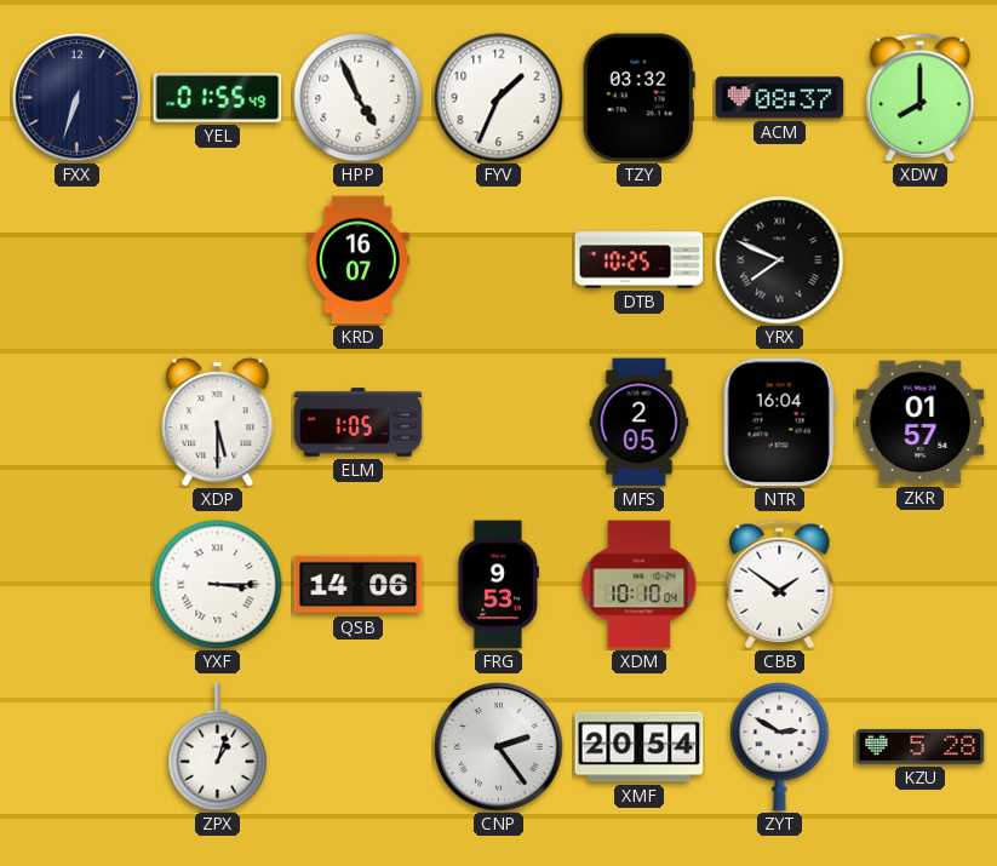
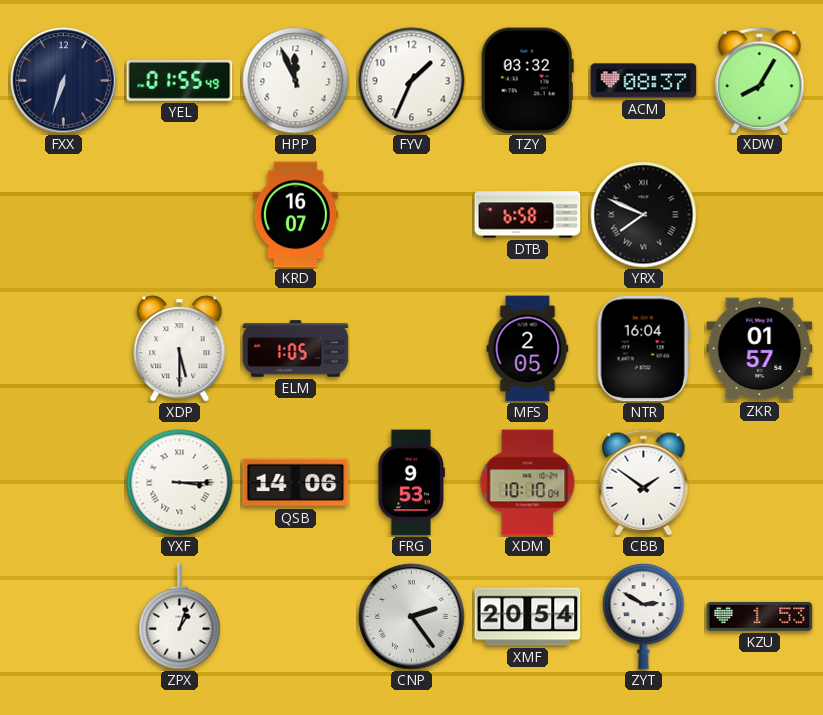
HPP: 4:56 -> 11:56
XDW: 8:00 -> 8:05
DTB: 10:25 -> 6:58
KZU: 5:28 -> 1:53
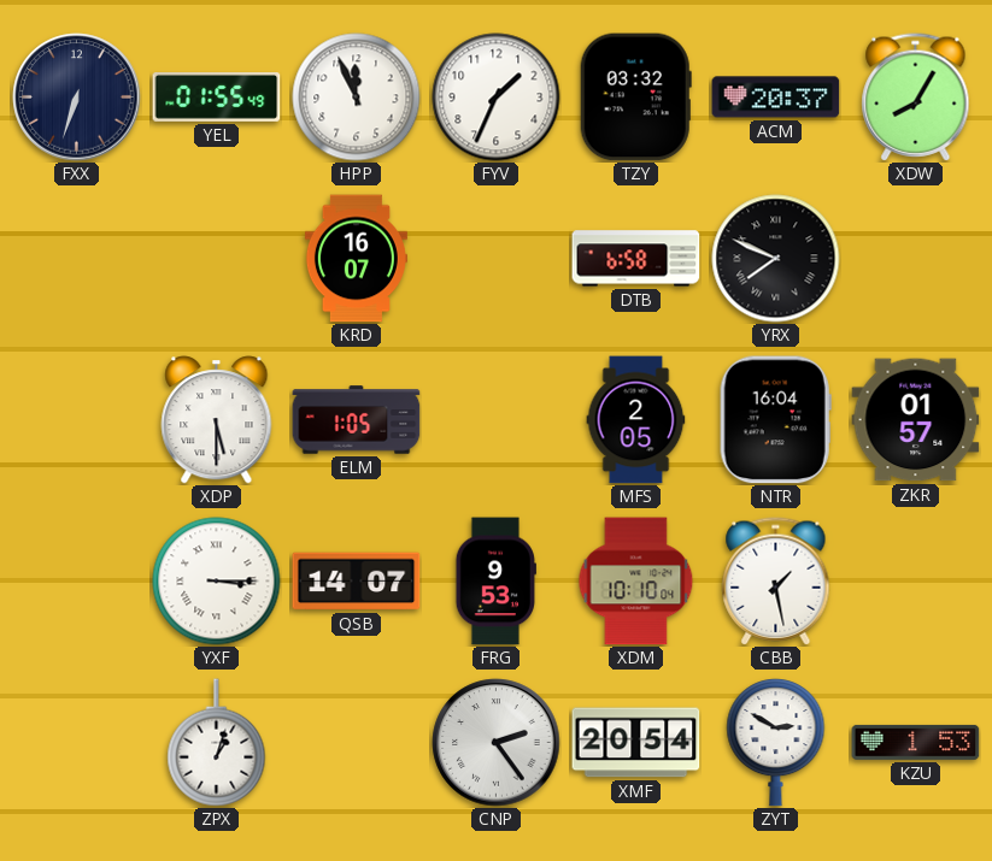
ACM: 08:37 -> 20:37
QSB: 14:06 -> 14:07
CBB: 1:51 -> 1:28
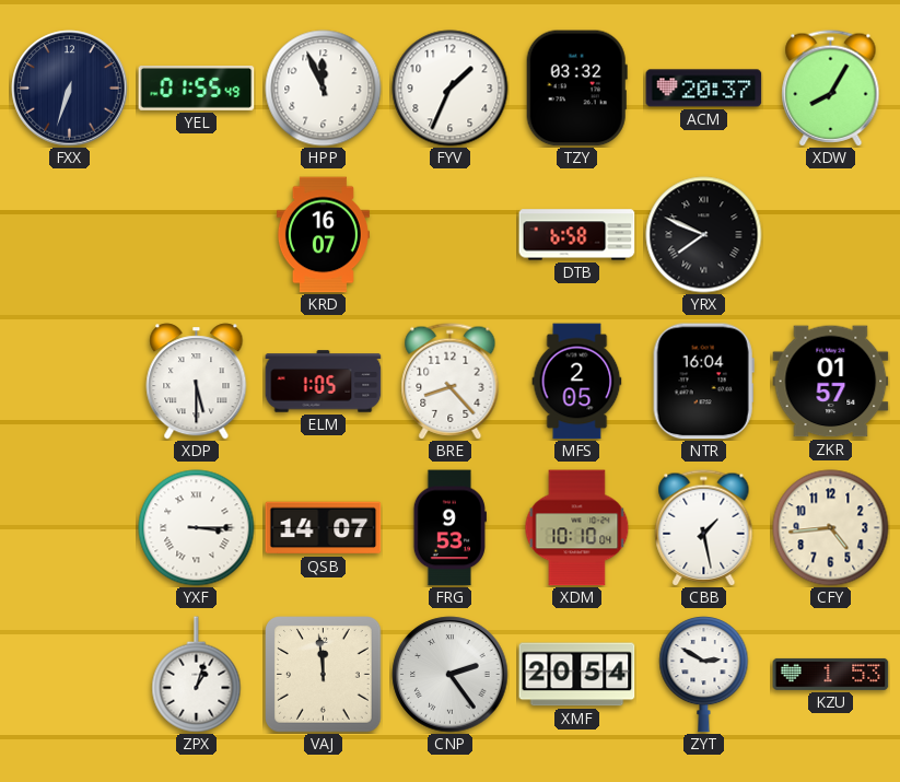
BRE: none -> 8:23
CFY: none -> 4:44
VAJ: none -> 11:59
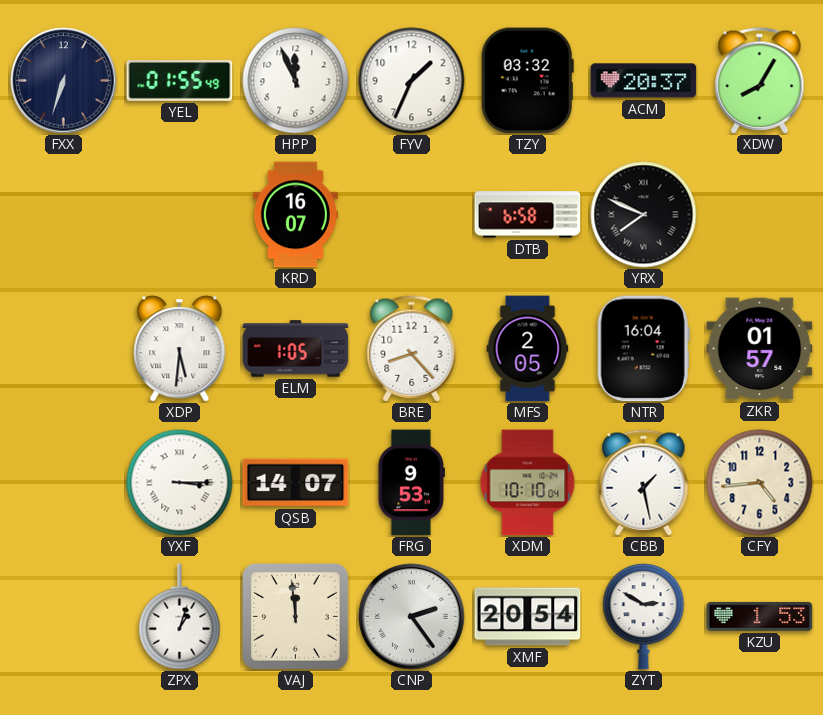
XDP: 5:30 -> 5:31
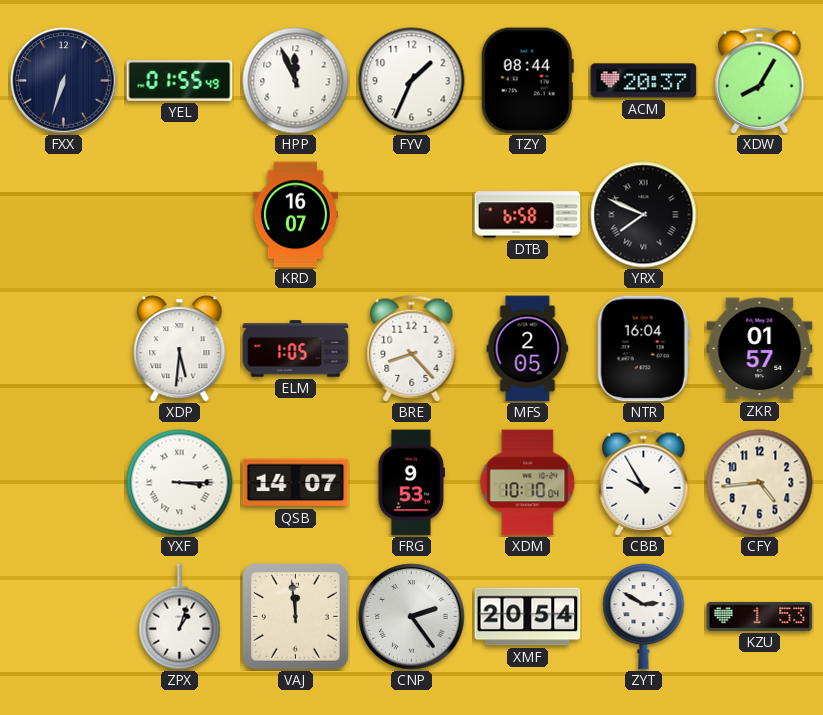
TZY: 03:32 -> 08:44
CBB: 1:28 -> 9:55
